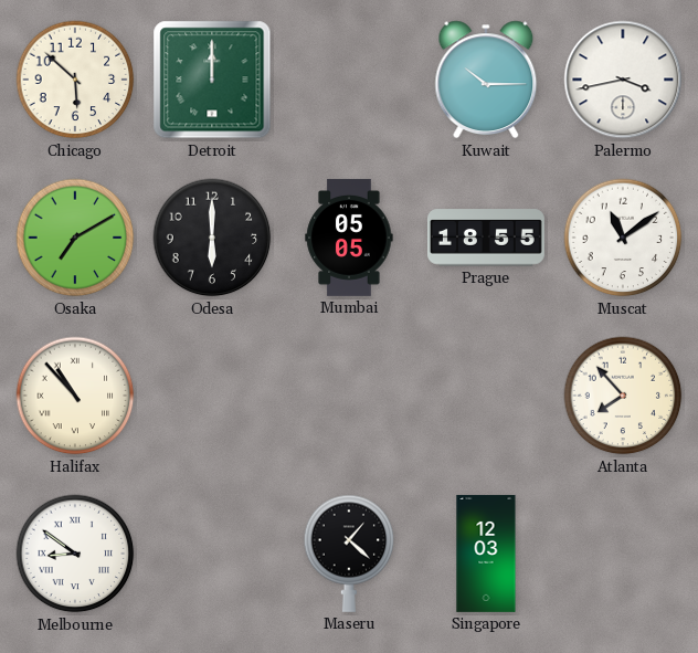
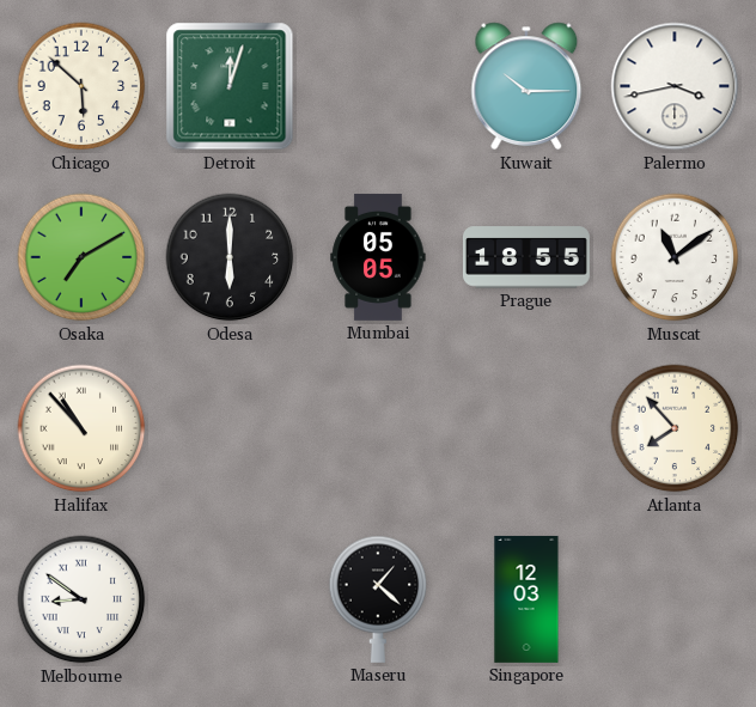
Detroit: 12:00 -> 12:03
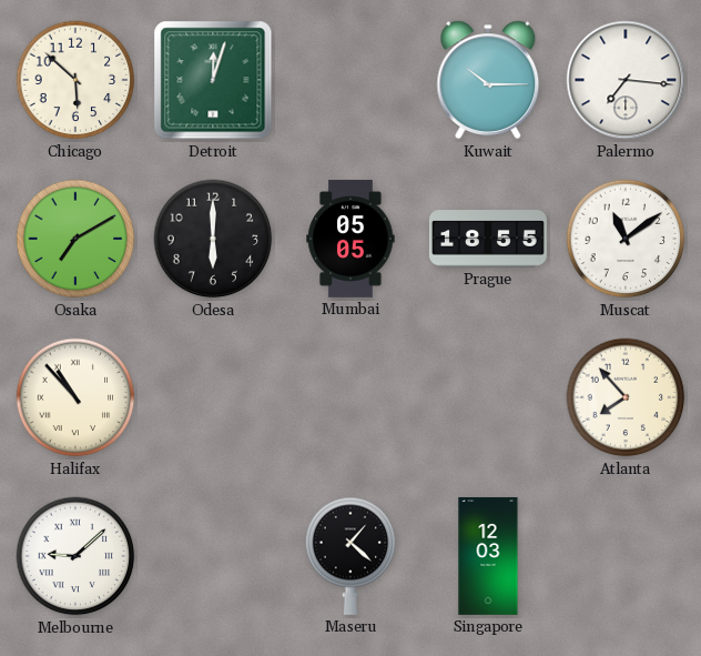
Palermo: 3:43 -> 7:16
Melbourne: 8:51 -> 9:08
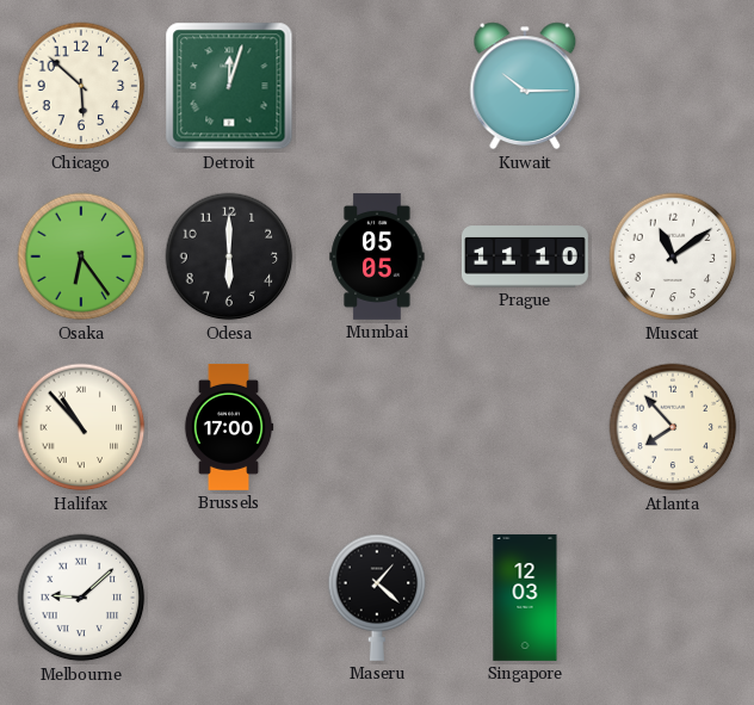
Palermo: 7:16 -> none
Osaka: 7:10 -> 6:24
Prague: 18:55 -> 11:10
Brussels: none -> 17:00
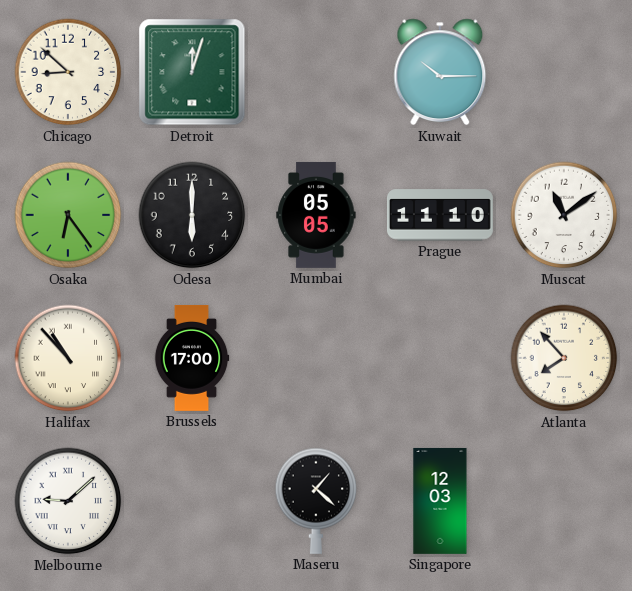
Chicago: 5:52 -> 8:52
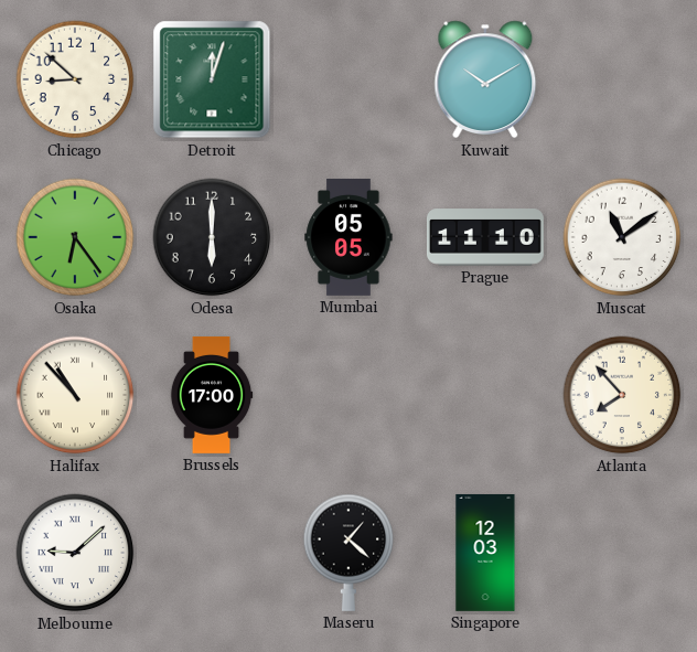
Kuwait: 10:15 -> 10:10
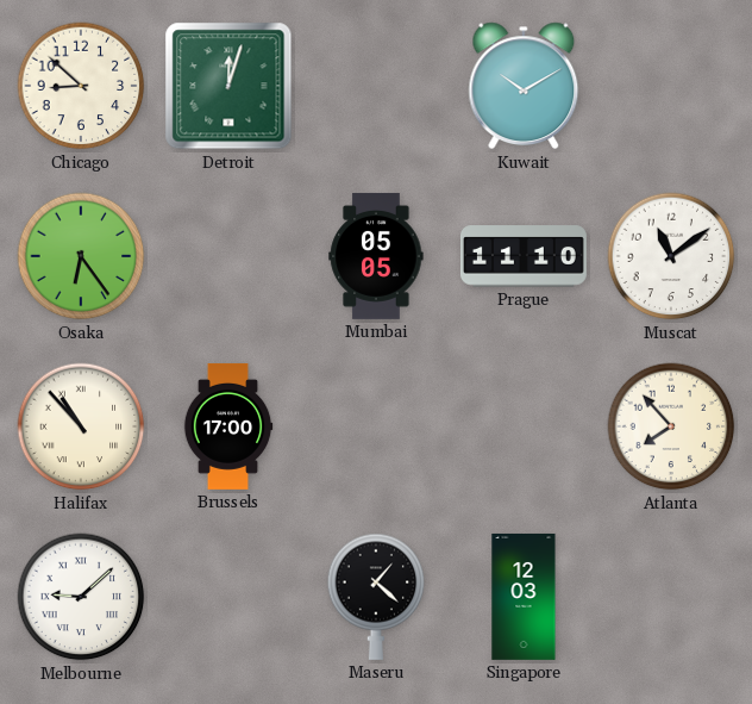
Odesa: 6:00 -> none
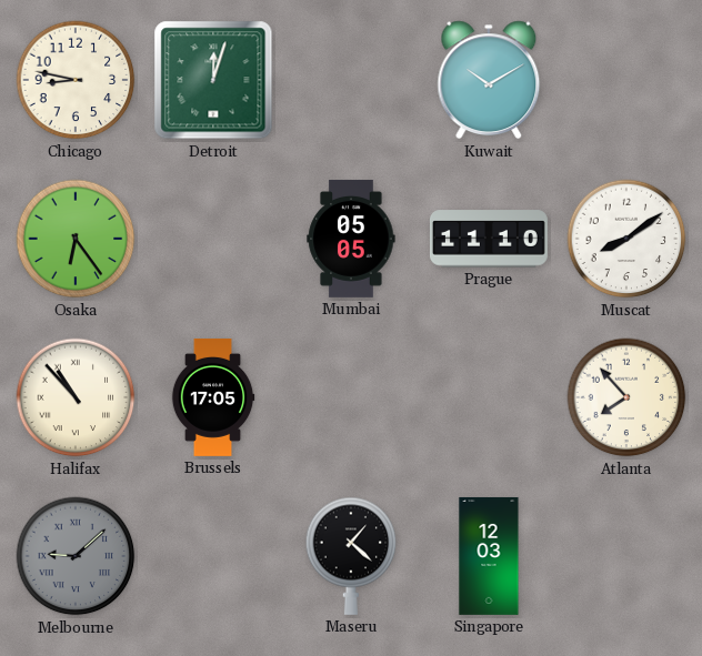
Chicago: 8:52 -> 8:47
Muscat: 11:09 -> 8:09
Brussels: 17:00 -> 17:05
Melbourne dial: white -> grey
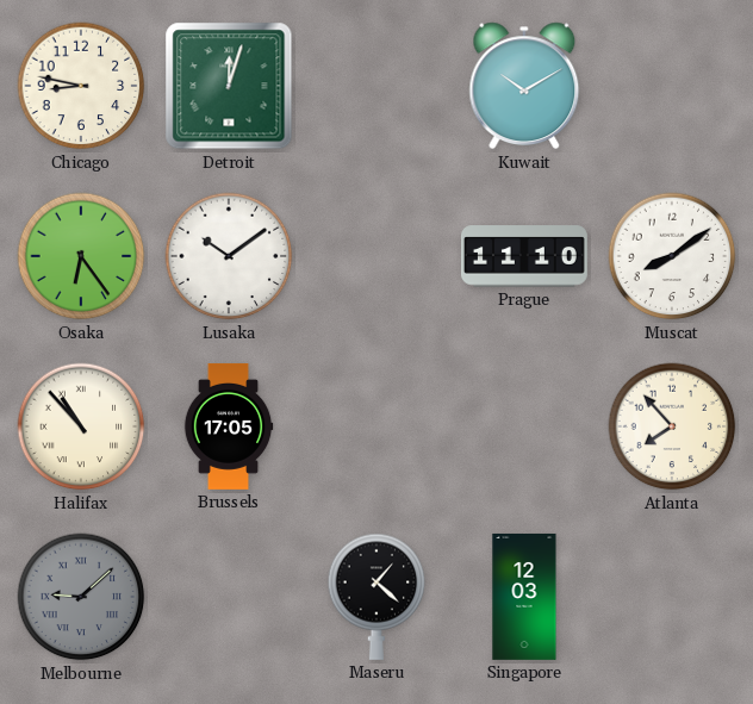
Lusaka: none -> 10:09
Mumbai: 05:05 -> none
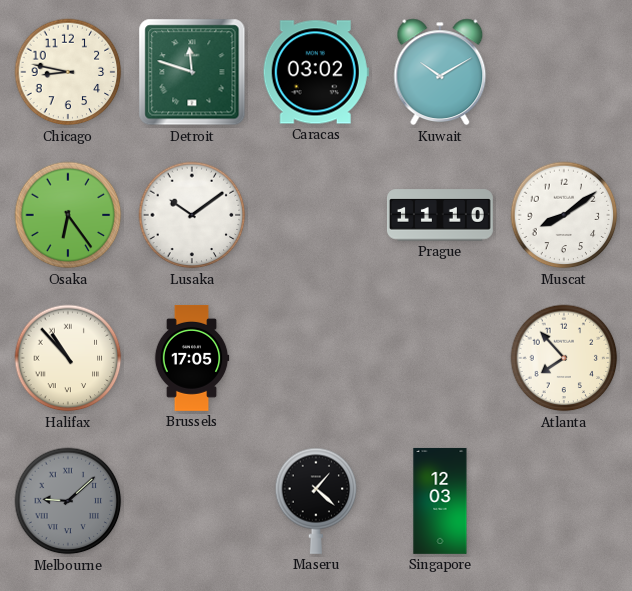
Detroit: 12:03 -> 11:48
Caracas: none -> 03:02
